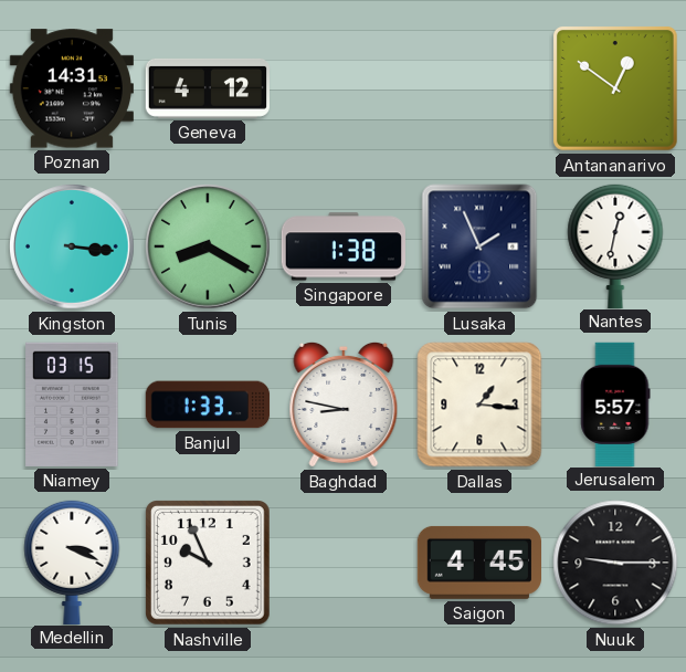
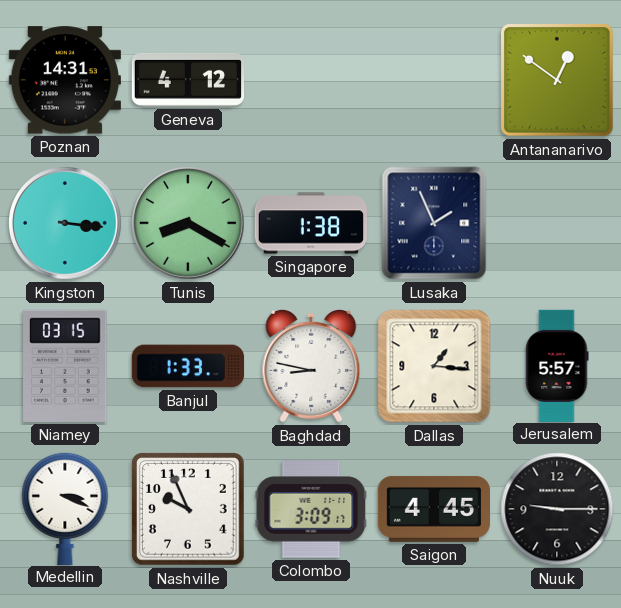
Nantes: 12:32 -> none
Colombo: none -> 3:09
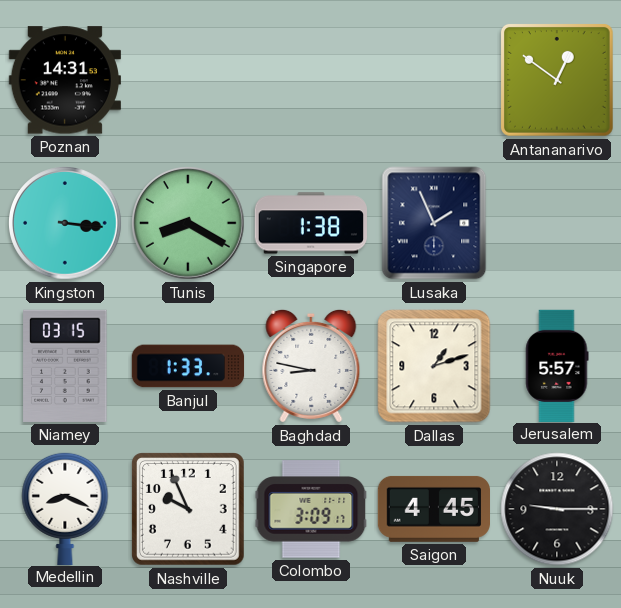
Geneva: 4:12 -> none
Dallas: 1:16 -> 1:12
Medellin: 3:19 -> 8:19
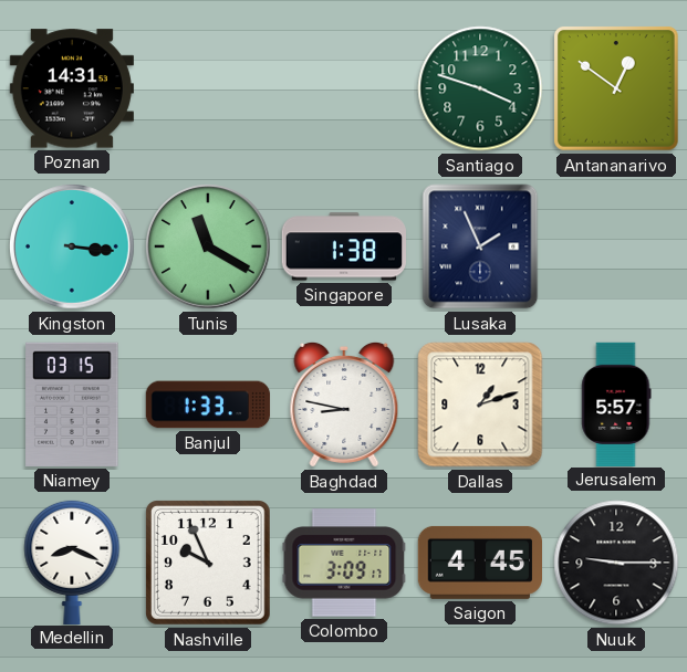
Santiago: none -> 3:48
Tunis: 8:20 -> 11:20
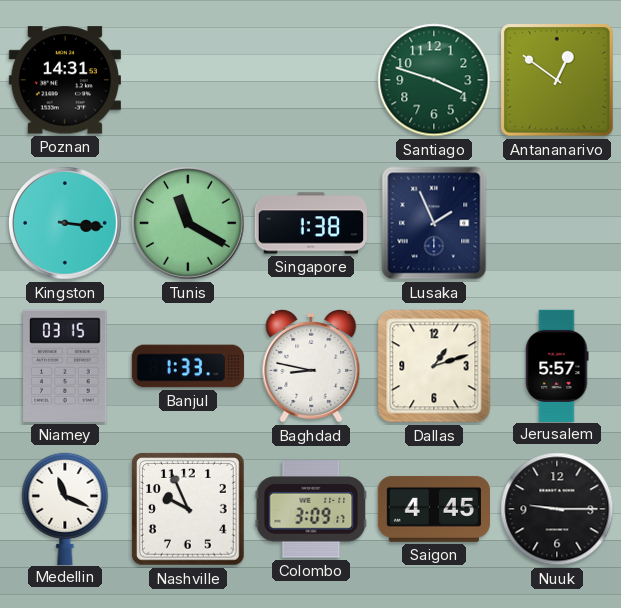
Medellin: 8:19 -> 11:19
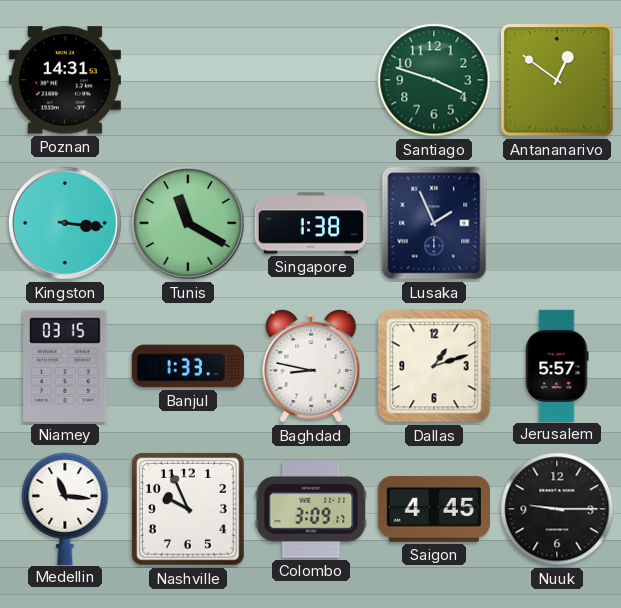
Medellin: 11:19 -> 11:16
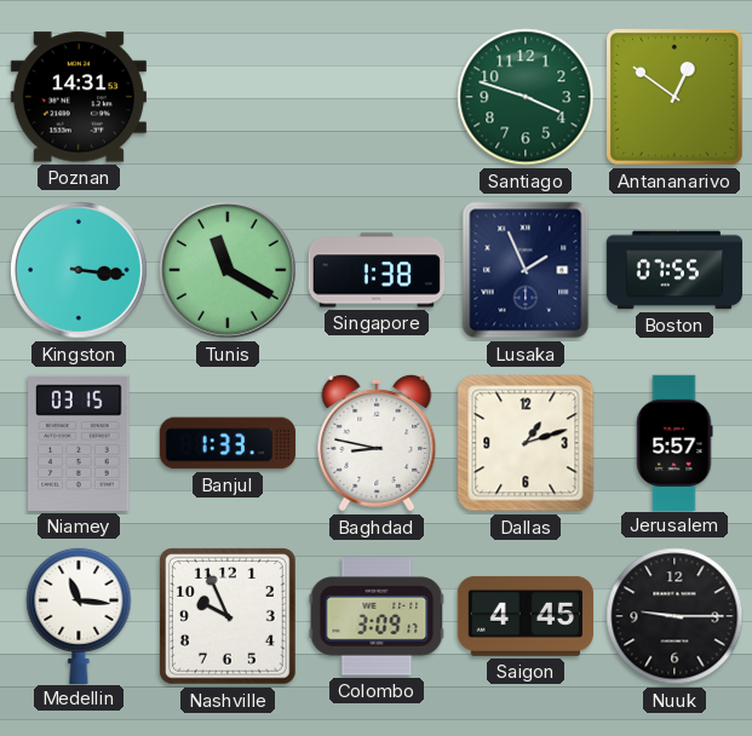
Boston: none -> 07:55
